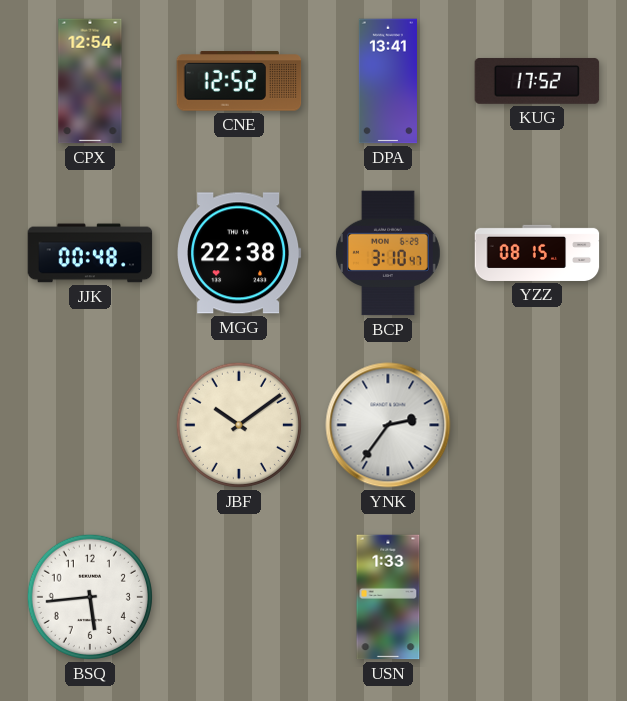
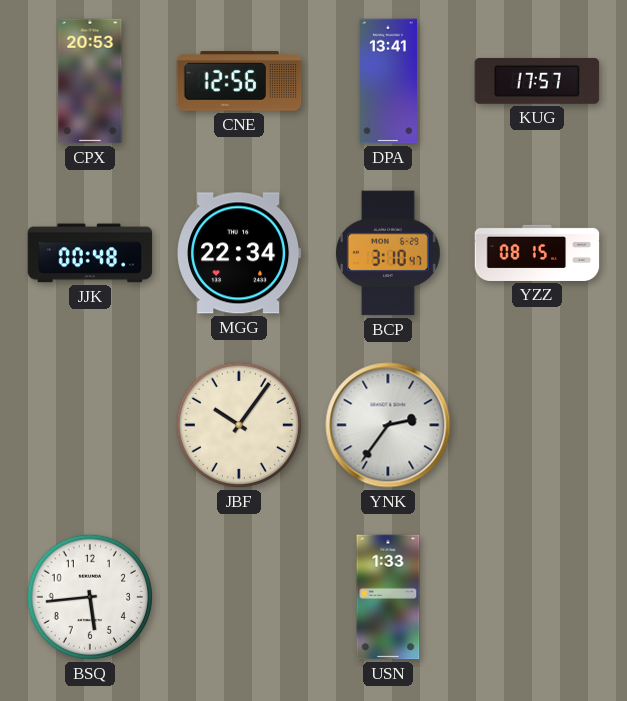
CPX: 12:54 -> 20:53
CNE: 12:52 -> 12:56
KUG: 17:52 -> 17:57
MGG: 22:38 -> 22:34
JBF: 10:09 -> 10:06
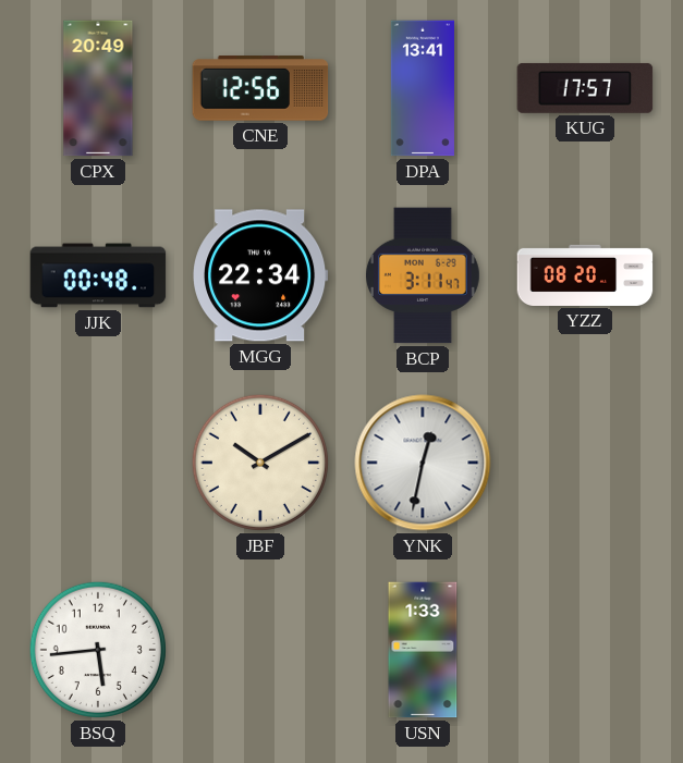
CPX: 20:53 -> 20:49
BCP: 3:10 -> 3:11
YZZ: 08:15 -> 08:20
JBF: 10:06 -> 10:10
YNK: 2:36 -> 12:32
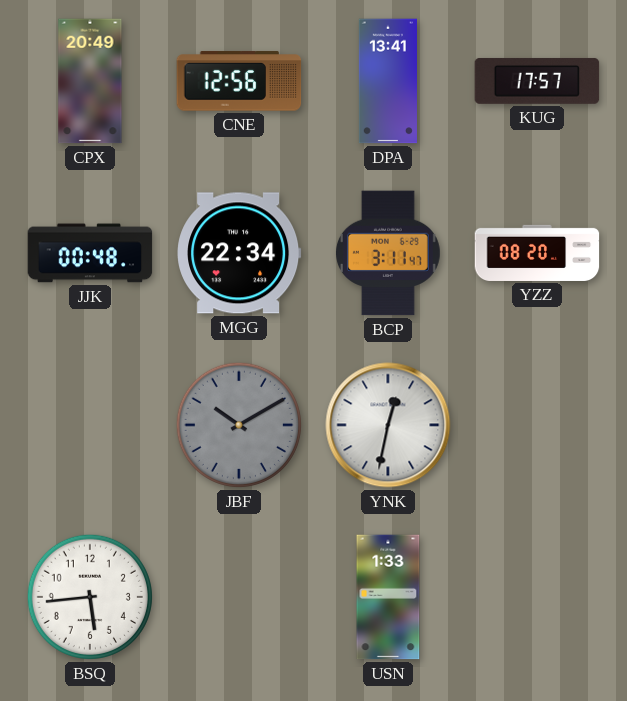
JBF dial: cream -> grey
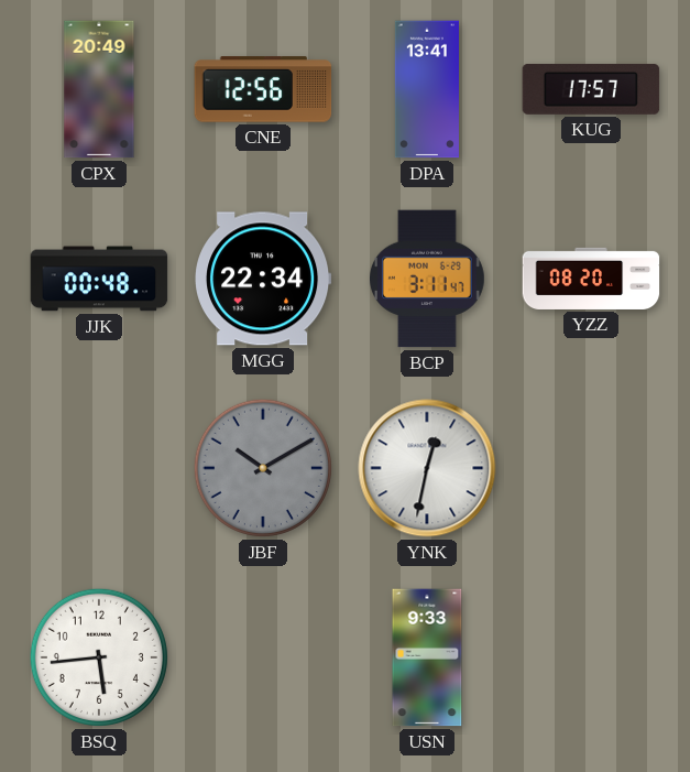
USN: 1:33 -> 9:33
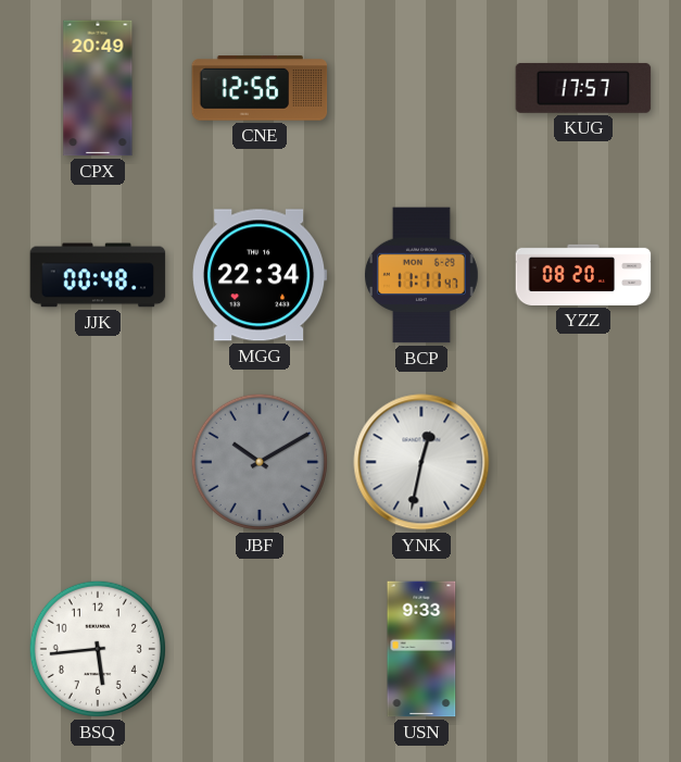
DPA: 13:41 -> none
BCP: 3:11 -> 11:11
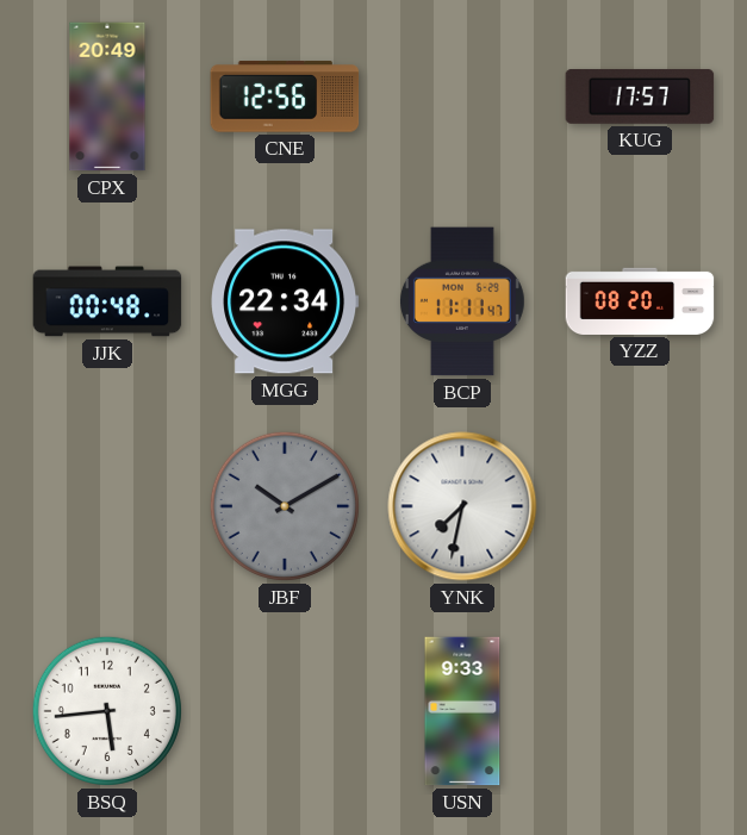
YNK: 12:32 -> 7:32
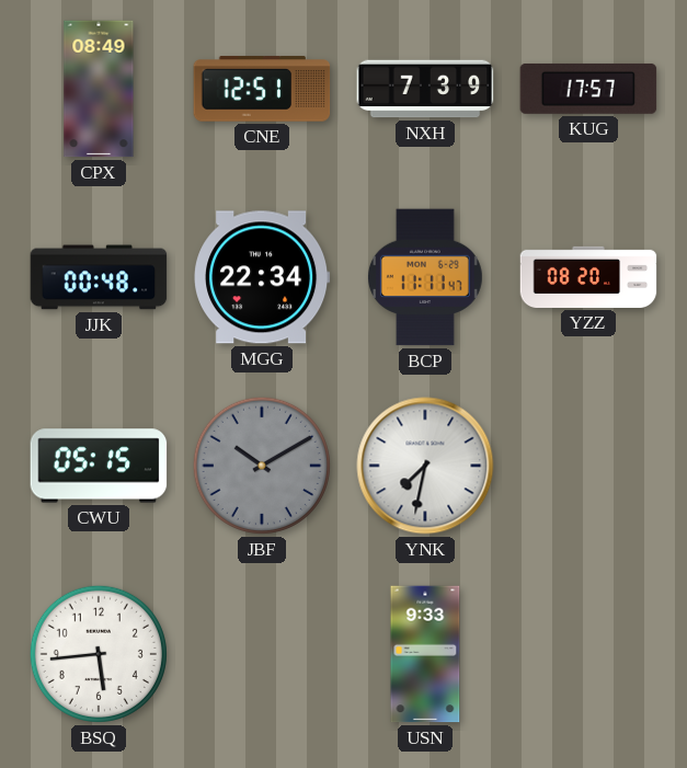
CPX: 20:49 -> 08:49
CNE: 12:56 -> 12:51
NXH: none -> 7:39
CWU: none -> 05:15
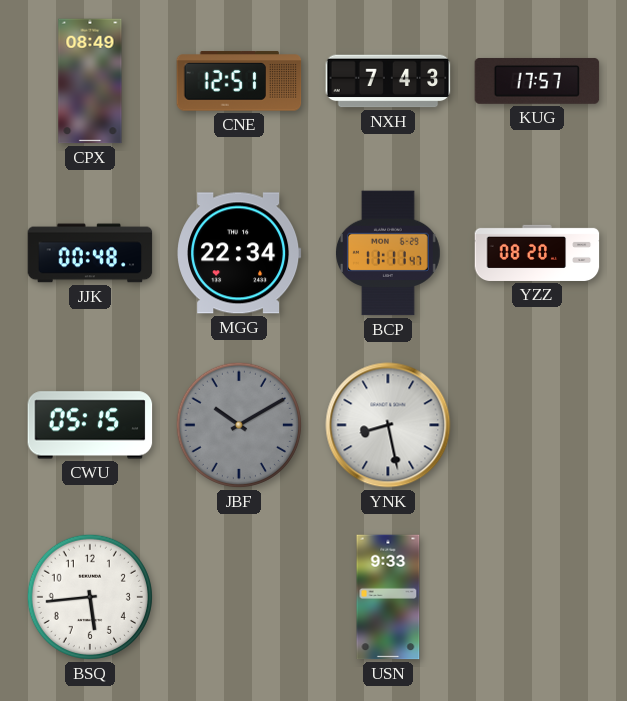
NXH: 7:39 -> 7:43
YNK: 7:32 -> 8:28
